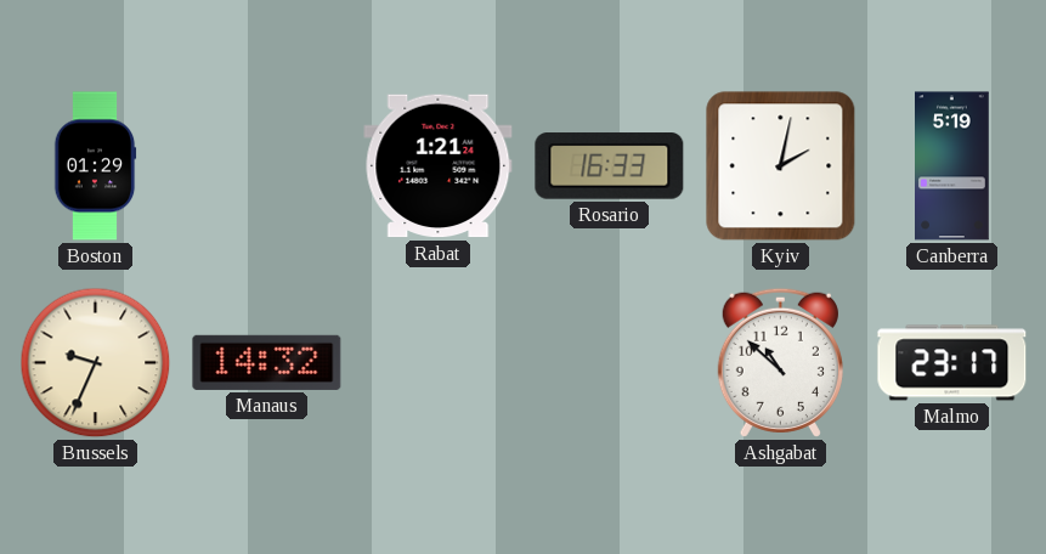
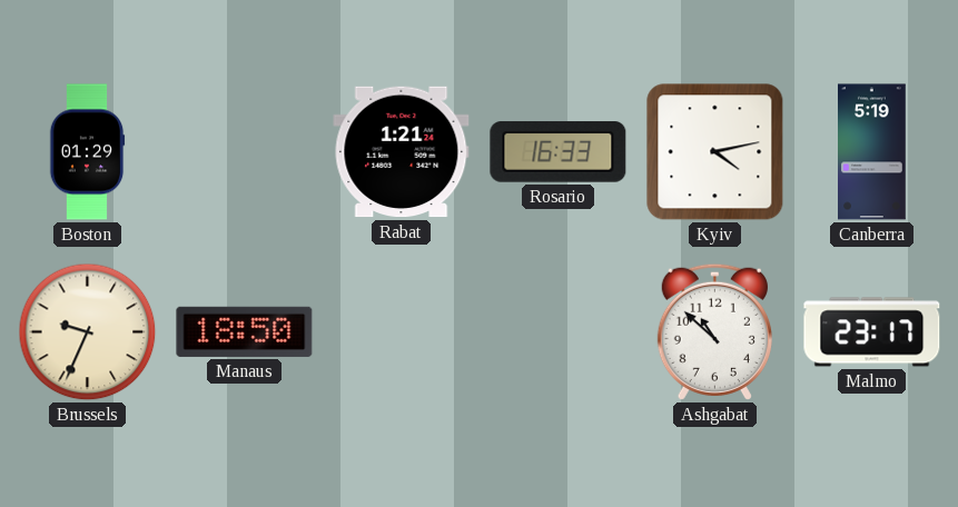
Kyiv: 2:02 -> 4:13
Manaus: 14:32 -> 18:50
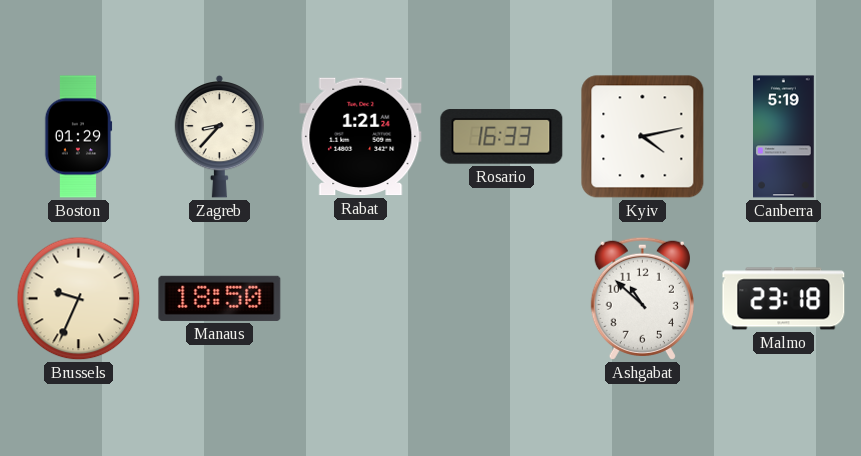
Zagreb: none -> 8:37
Malmo: 23:17 -> 23:18
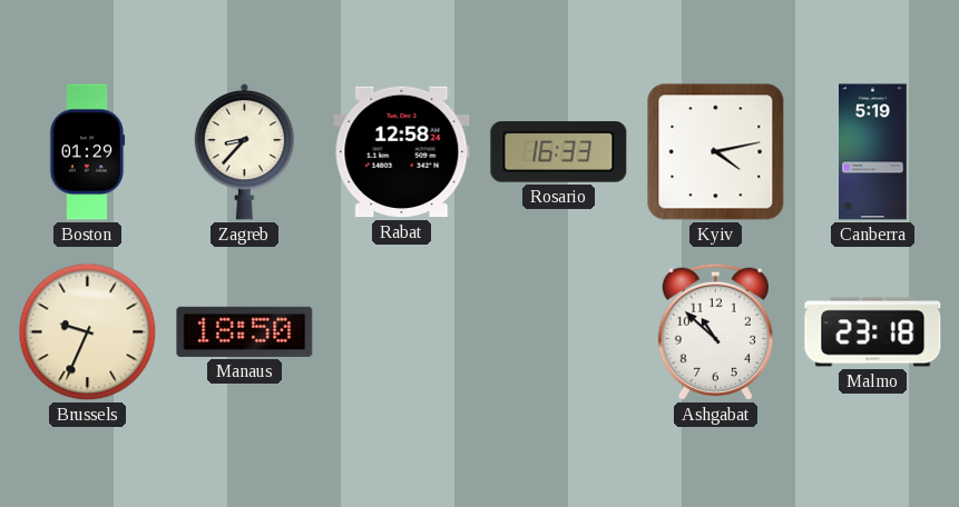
Rabat: 1:21 -> 12:58
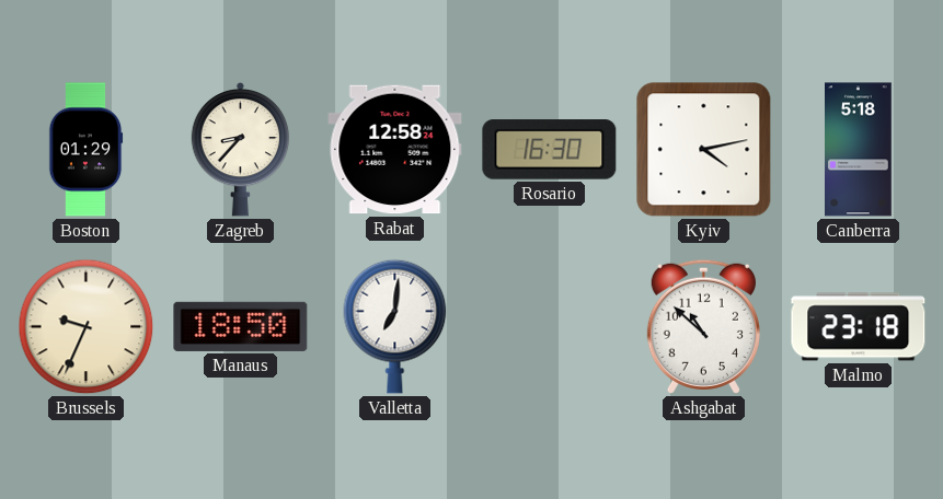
Rosario: 16:33 -> 16:30
Canberra: 5:19 -> 5:18
Valletta: none -> 7:01
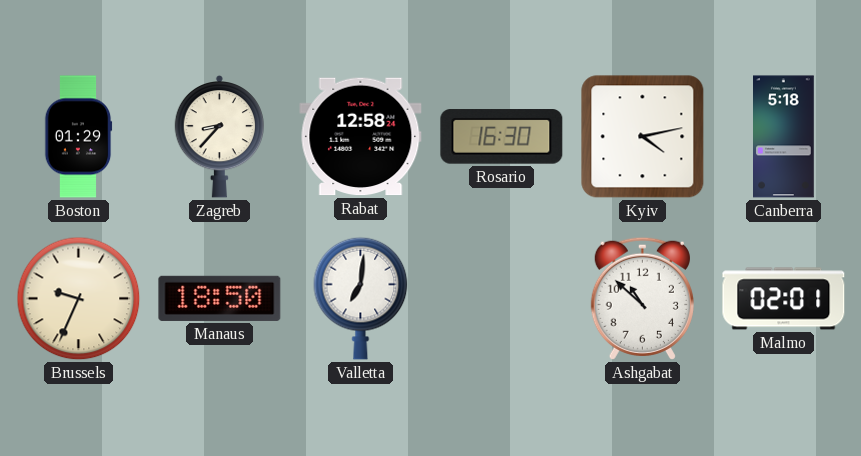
Malmo: 23:18 -> 02:01
